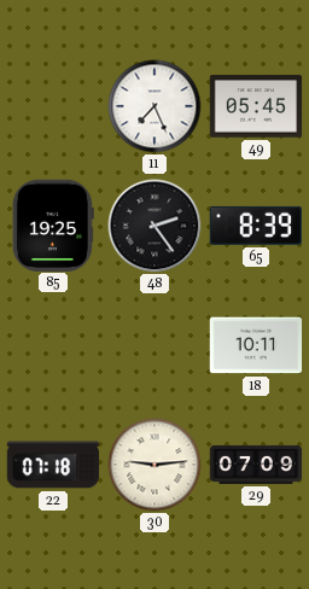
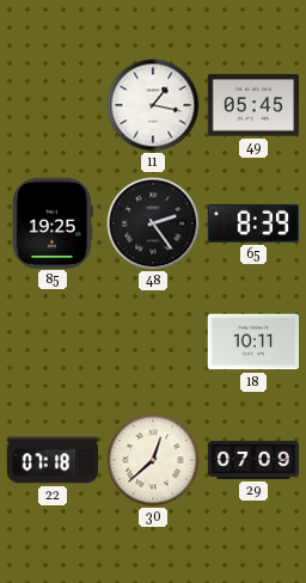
11: 7:26 -> 1:17
30: 9:14 -> 12:38
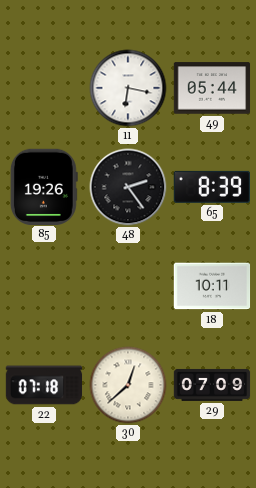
11: 1:17 -> 6:17
49: 05:45 -> 05:44
85: 19:25 -> 19:26
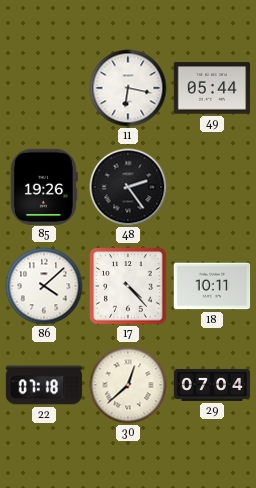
65: 8:39 -> none
86: none -> 4:08
17: none -> 4:23
29: 07:09 -> 07:04
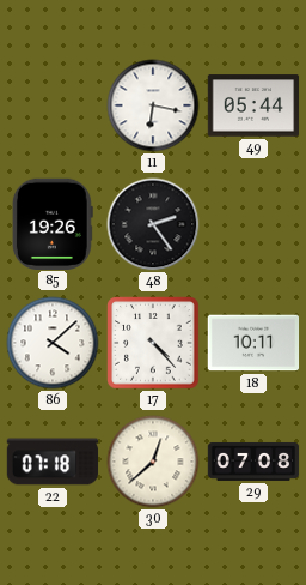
29: 07:04 -> 07:08
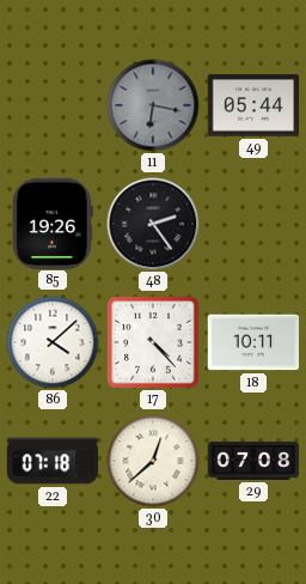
11 dial: white -> grey
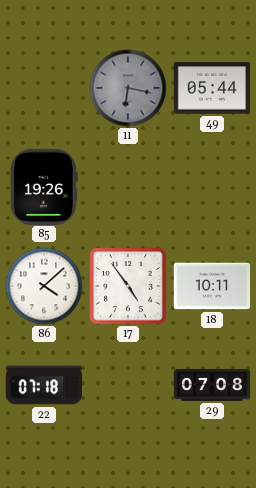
48: 2:24 -> none
17: 4:23 -> 4:54
30: 12:38 -> none
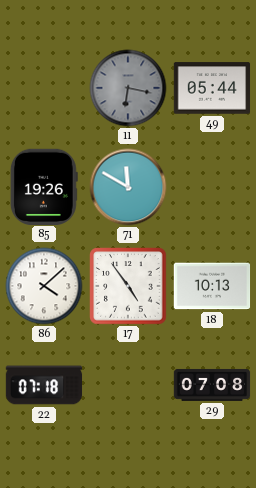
71: none -> 11:50
18: 10:11 -> 10:13
